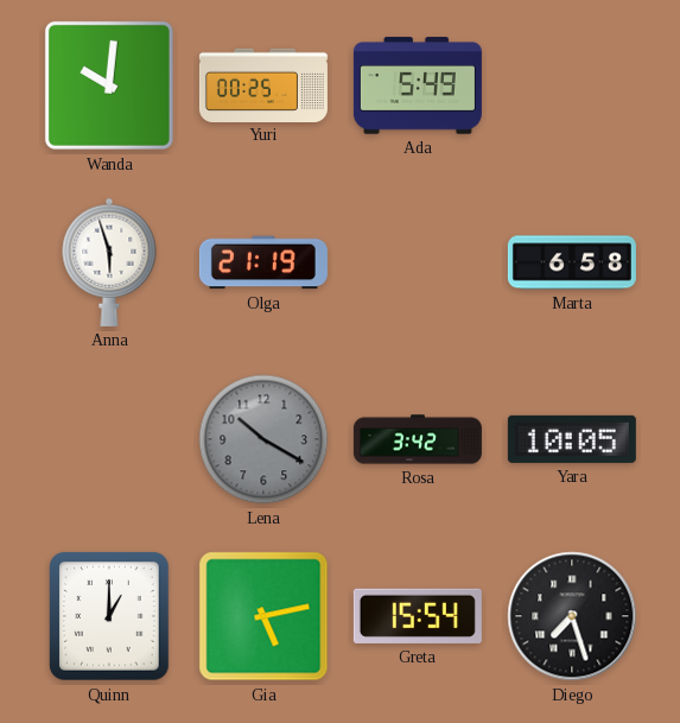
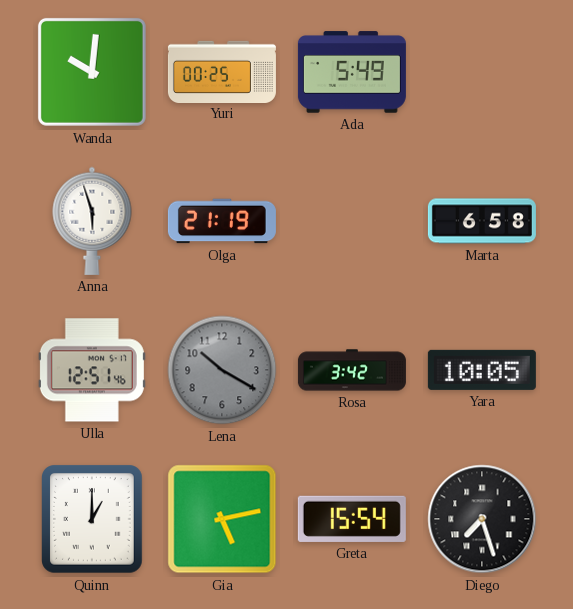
Ulla: none -> 12:51
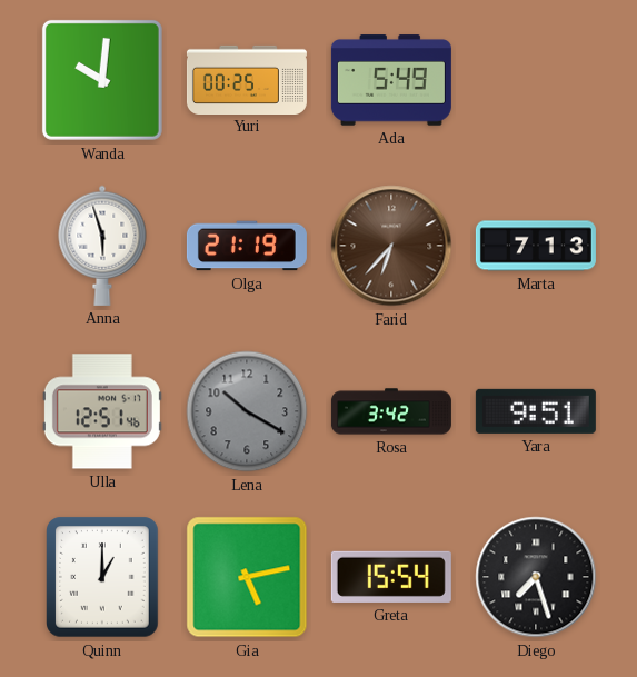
Farid: none -> 6:37
Marta: 6:58 -> 7:13
Yara: 10:05 -> 9:51
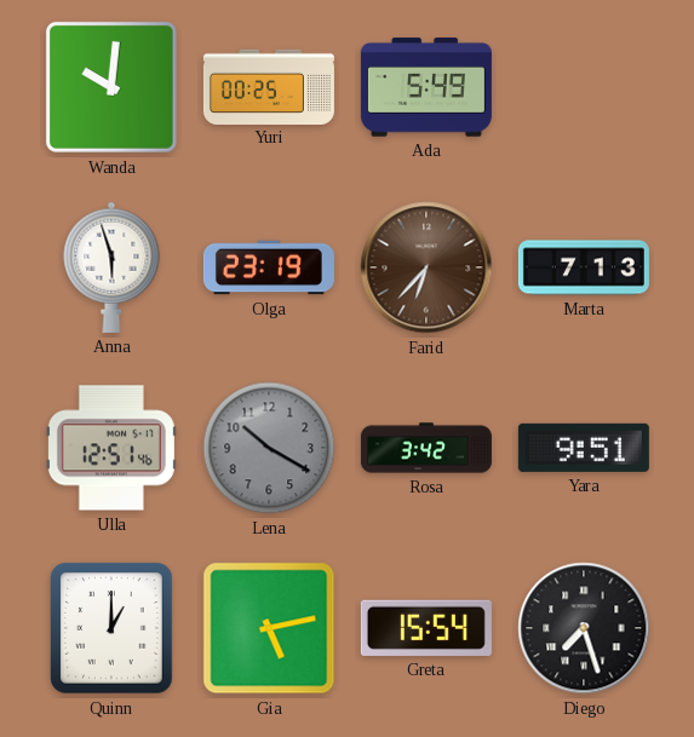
Olga: 21:19 -> 23:19
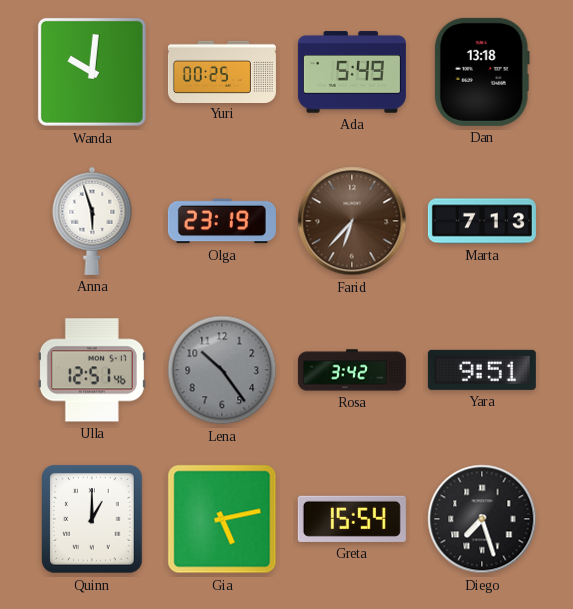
Dan: none -> 13:18
Lena: 10:20 -> 10:24
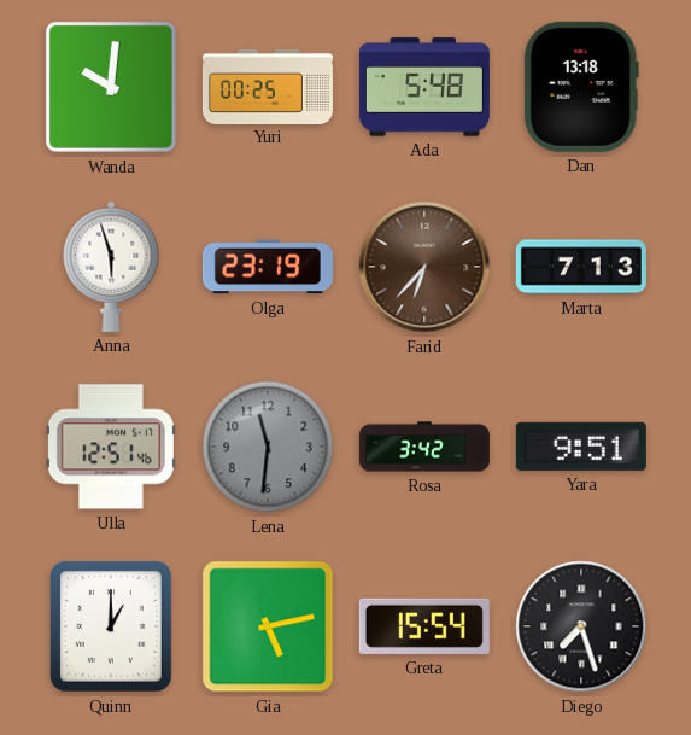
Ada: 5:49 -> 5:48
Lena: 10:24 -> 11:31
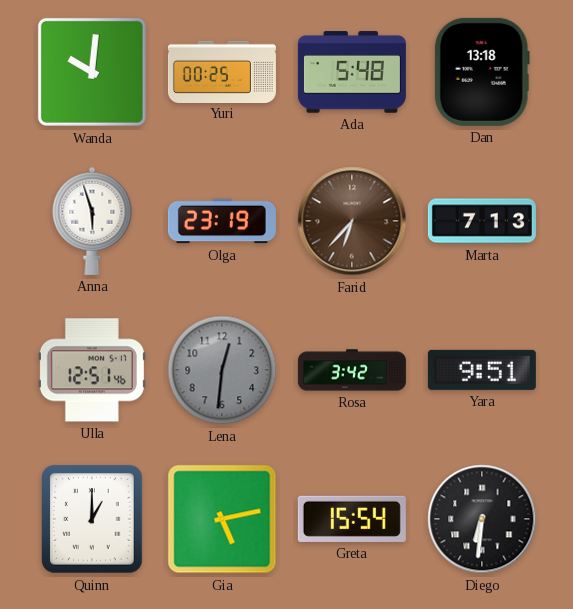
Lena: 11:31 -> 12:31
Diego: 7:27 -> 6:31
